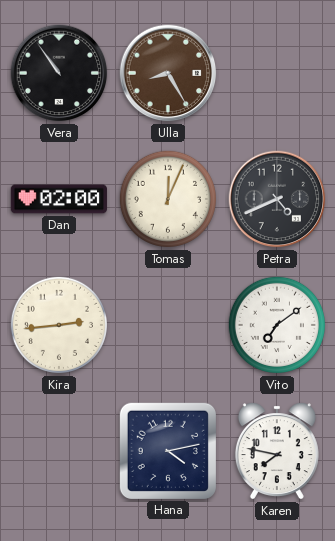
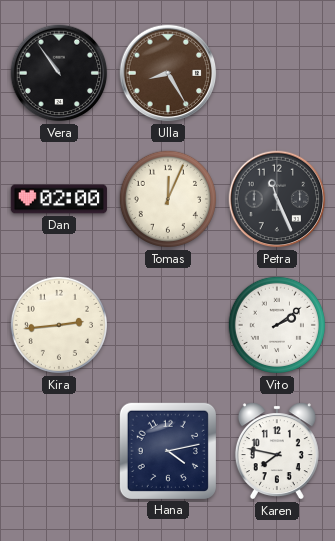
Petra: 4:41 -> 11:26
Vito: 7:09 -> 2:09
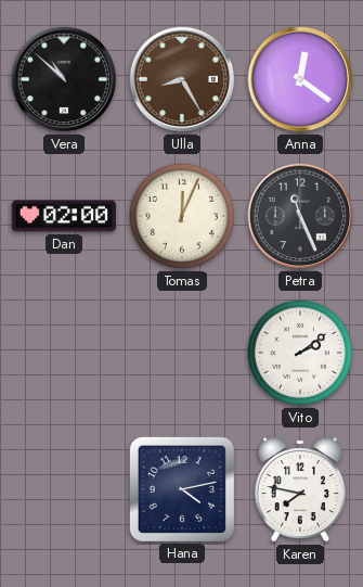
Vera: 10:54 -> 10:52
Anna: none -> 12:21
Kira: 2:44 -> none
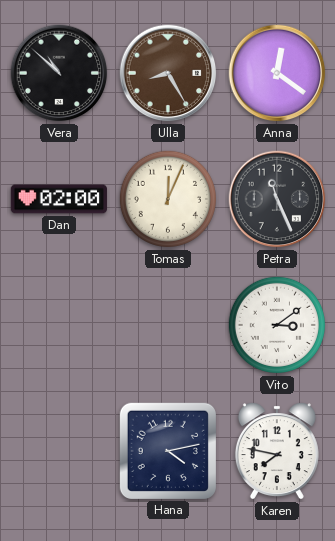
Vito: 2:09 -> 3:09
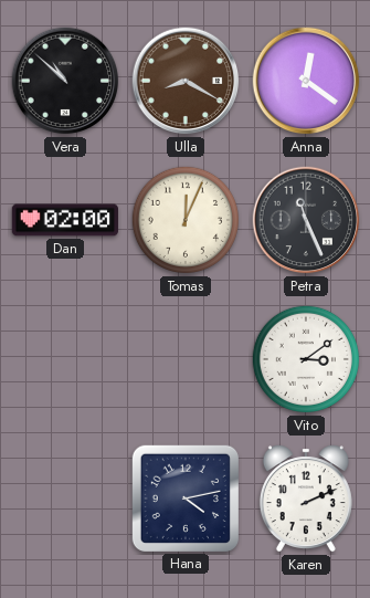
Ulla: 8:25 -> 8:20
Karen: 7:47 -> 2:11
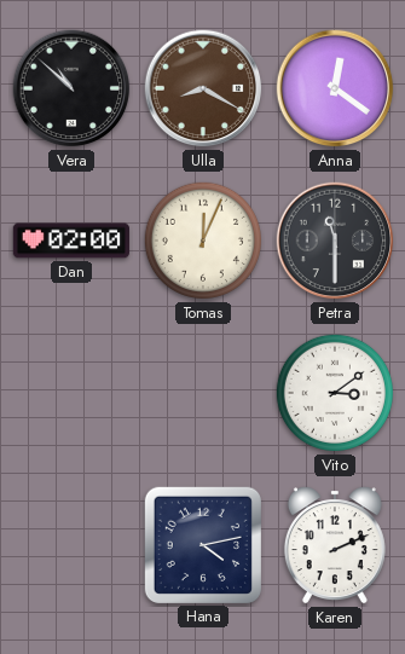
Petra: 11:26 -> 11:30
